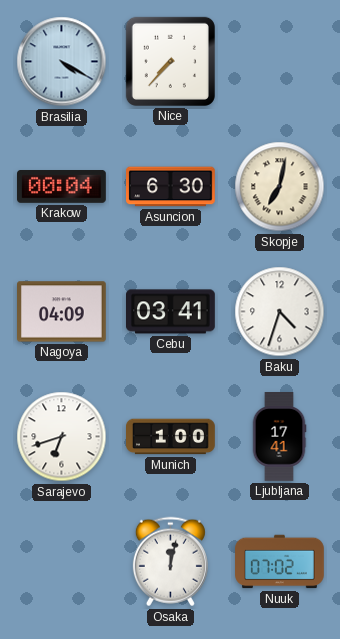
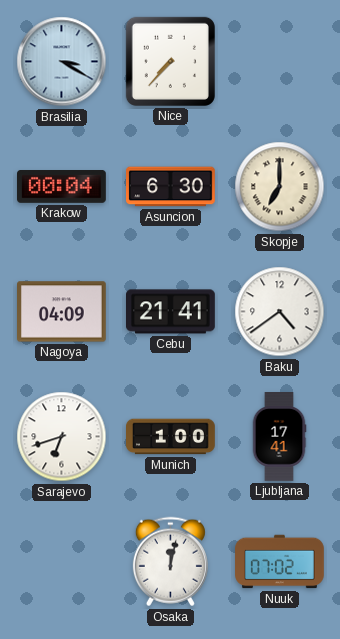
Brasilia: 4:20 -> 3:20
Skopje: 7:02 -> 7:00
Cebu: 03:41 -> 21:41
Baku: 4:33 -> 4:39
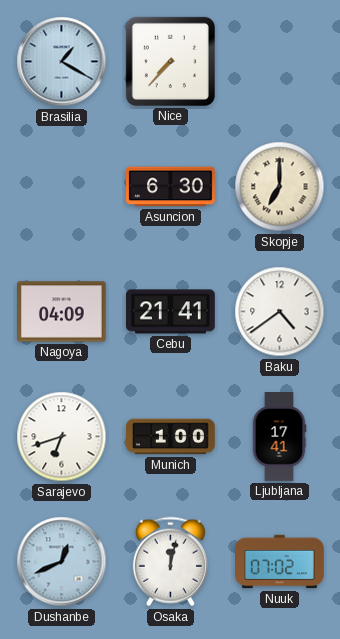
Brasilia: 3:20 -> 1:20
Krakow: 00:04 -> none
Dushanbe: none -> 12:41
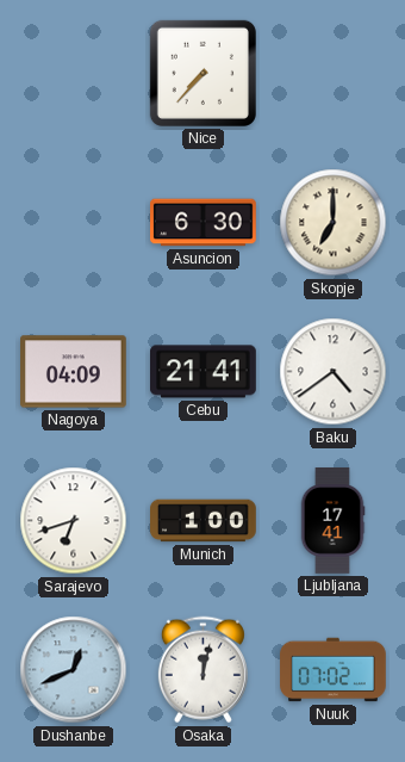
Brasilia: 1:20 -> none
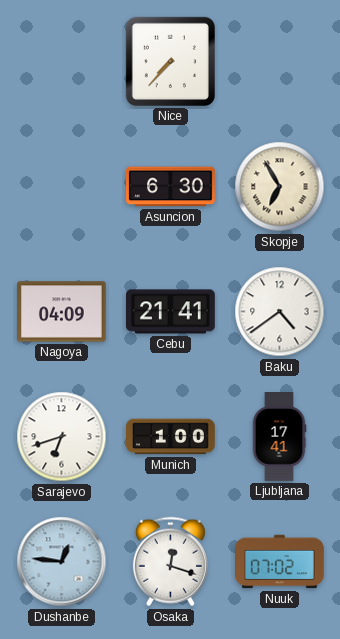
Skopje: 7:00 -> 6:55
Dushanbe: 12:41 -> 12:46
Osaka: 12:02 -> 12:18
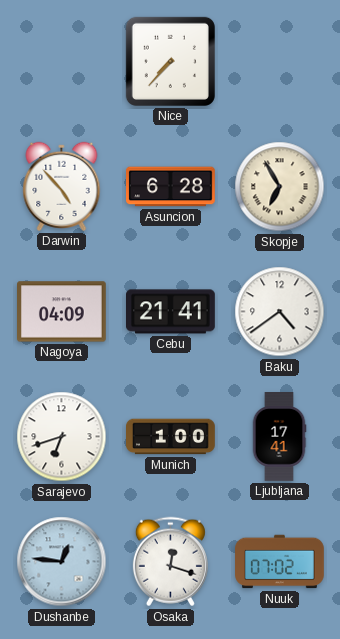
Darwin: none -> 4:53
Asuncion: 6:30 -> 6:28
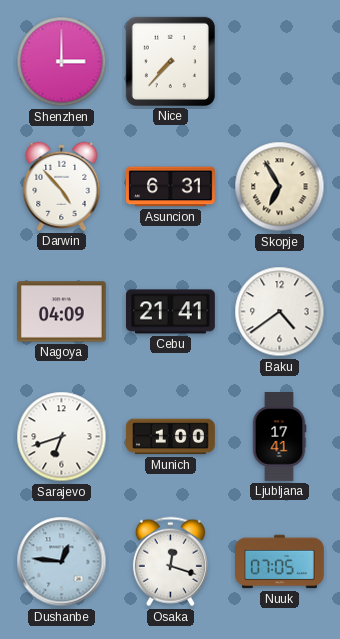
Shenzhen: none -> 3:00
Asuncion: 6:28 -> 6:31
Nuuk: 07:02 -> 07:05
